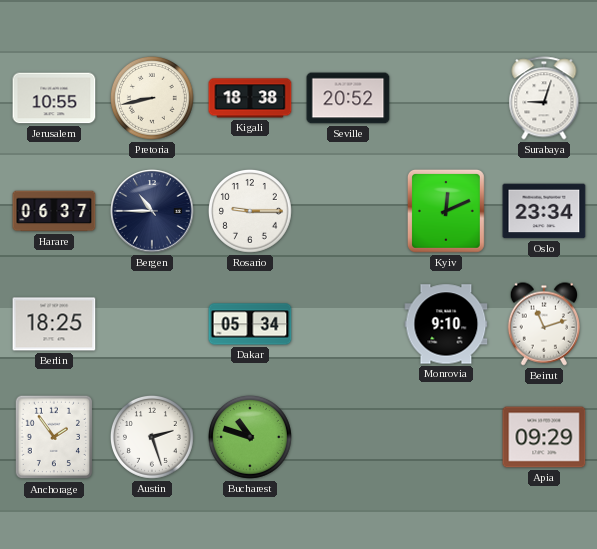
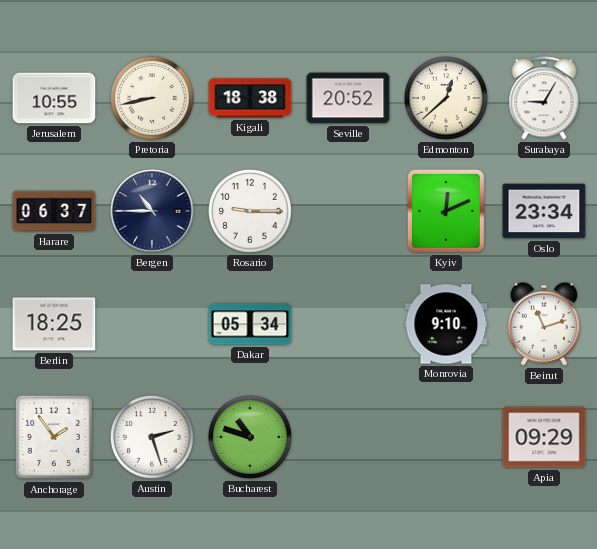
Edmonton: none -> 12:38
Surabaya: 9:03 -> 9:05
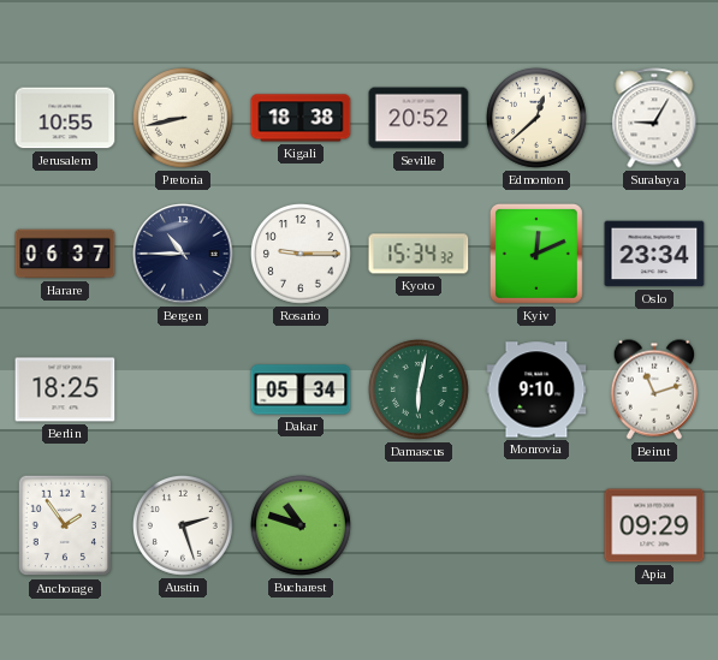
Kyoto: none -> 15:34
Damascus: none -> 6:02
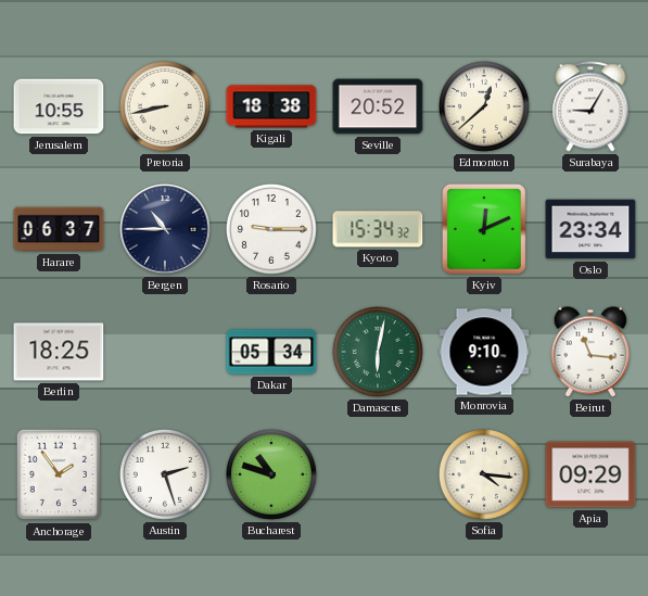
Beirut: 11:12 -> 11:16
Sofia: none -> 4:16
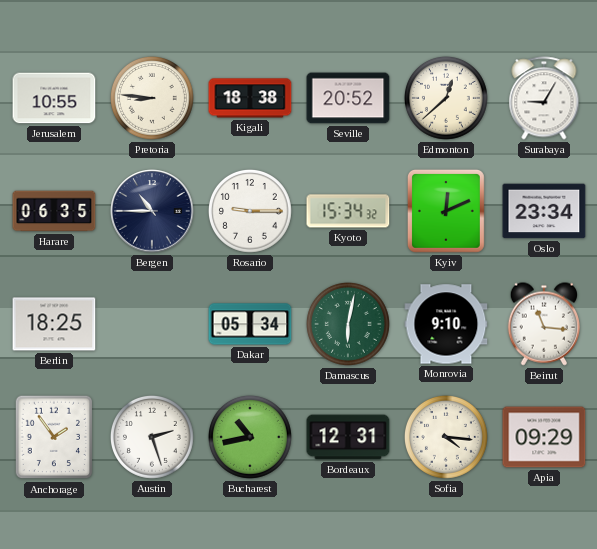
Pretoria: 8:43 -> 8:46
Harare: 06:37 -> 06:35
Bucharest: 10:48 -> 10:43
Bordeaux: none -> 12:31
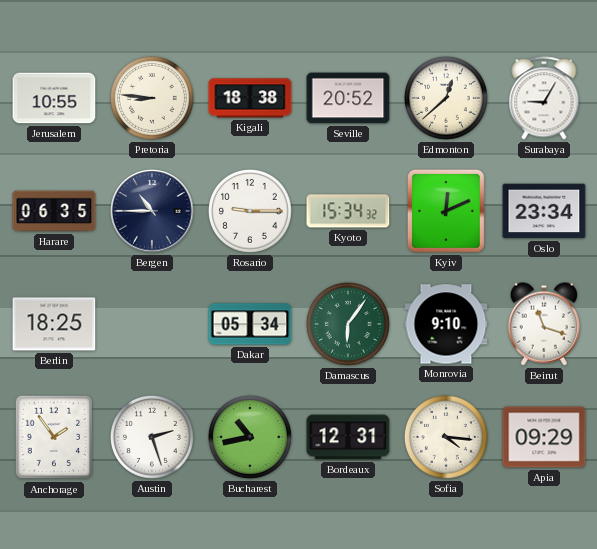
Damascus: 6:02 -> 6:06
Beirut: 11:16 -> 11:18
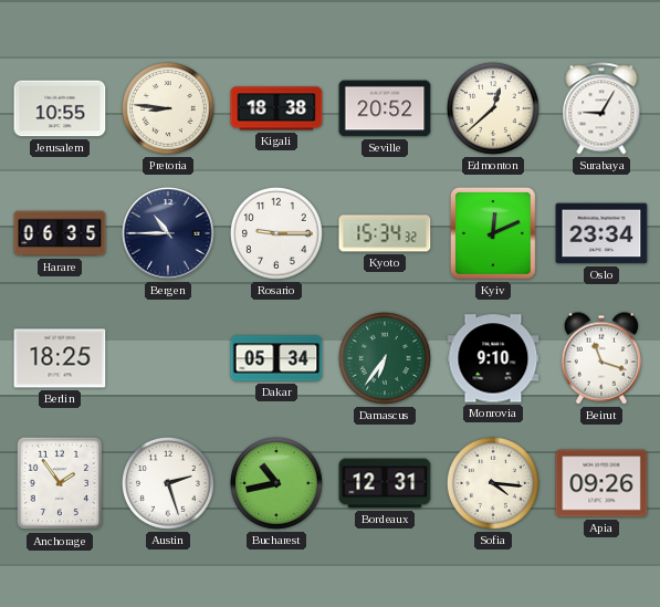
Damascus: 6:06 -> 6:36
Apia: 09:29 -> 09:26
